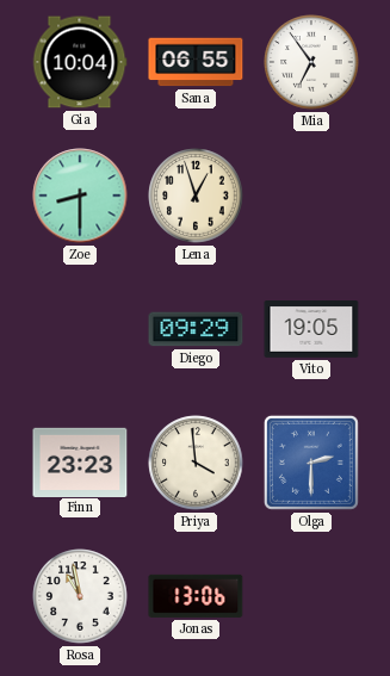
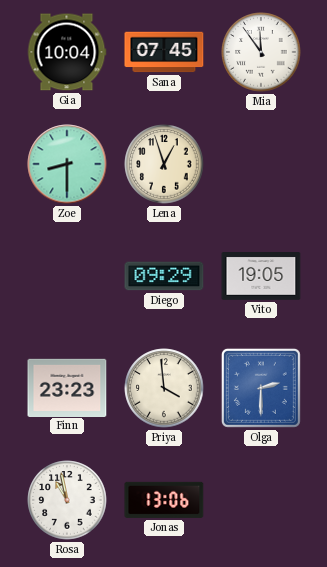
Sana: 06:55 -> 07:45
Mia: 6:54 -> 11:54
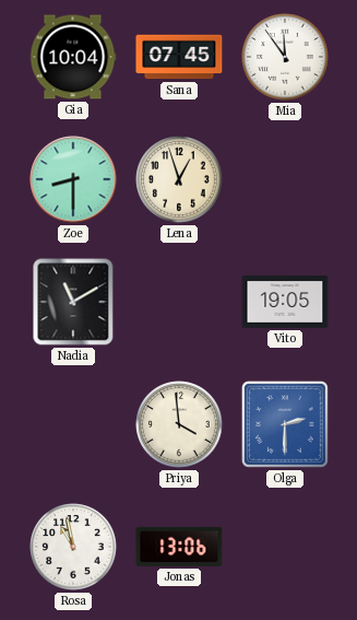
Nadia: none -> 11:10
Diego: 09:29 -> none
Finn: 23:23 -> none
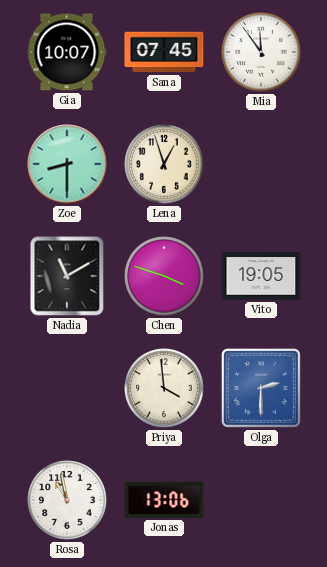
Gia: 10:04 -> 10:07
Chen: none -> 3:48
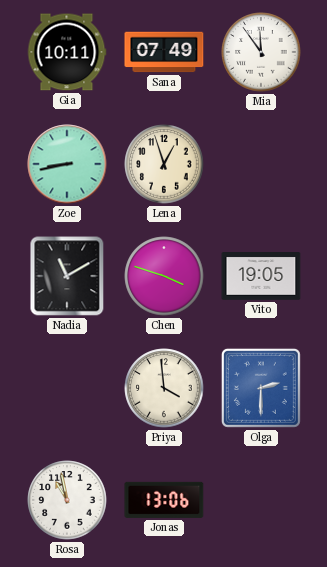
Gia: 10:07 -> 10:11
Sana: 07:45 -> 07:49
Zoe: 8:30 -> 8:43
